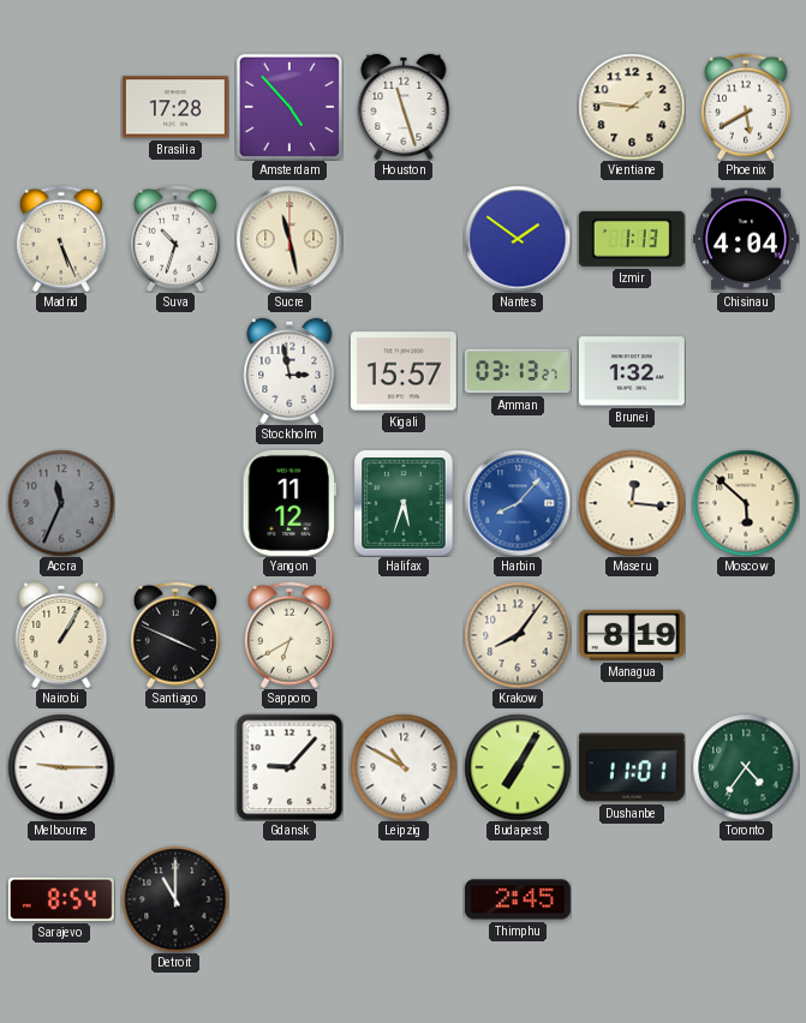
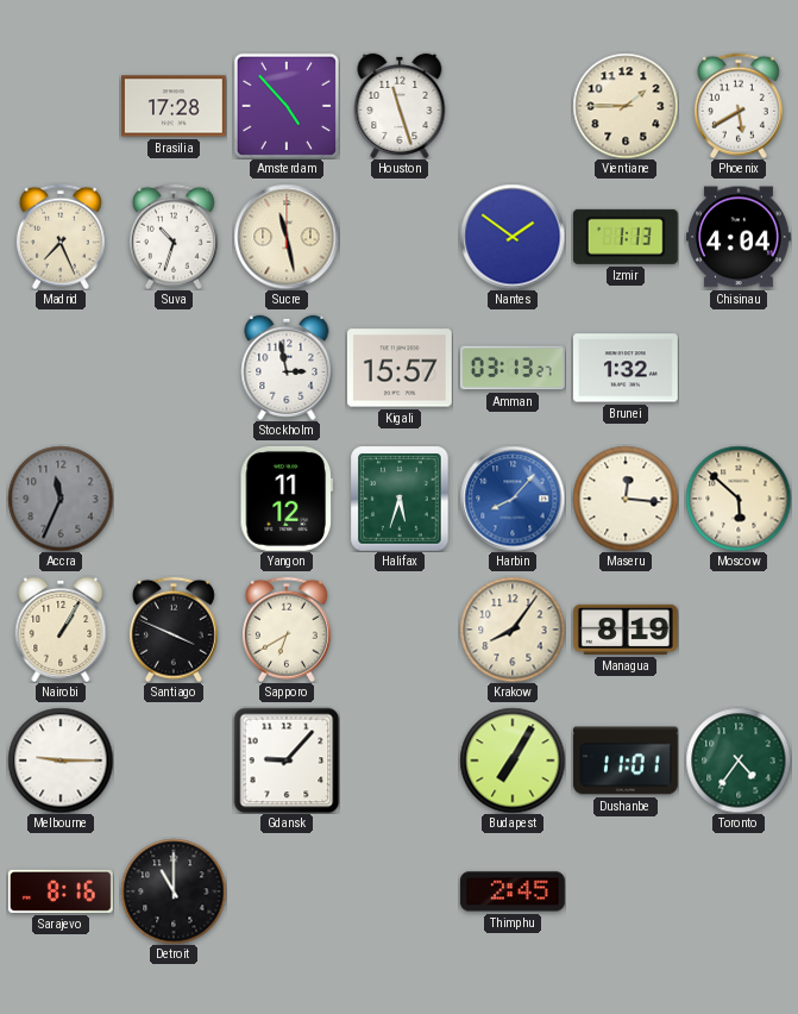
Vientiane: 1:46 -> 1:45
Madrid: 5:26 -> 7:26
Leipzig: 10:50 -> none
Sarajevo: 8:54 -> 8:16
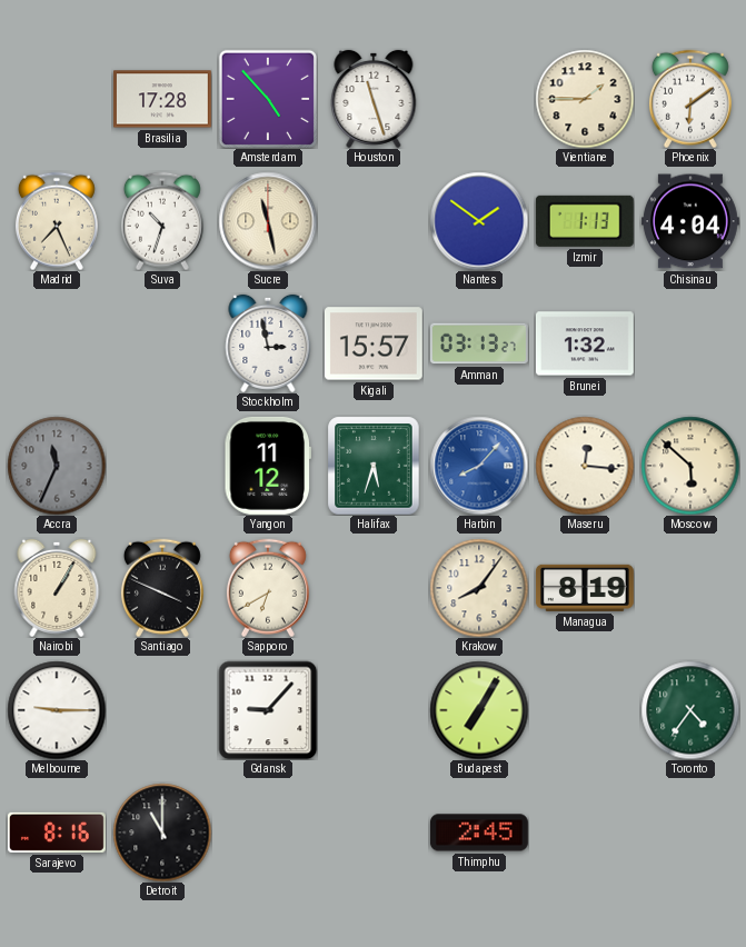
Phoenix: 5:40 -> 6:09
Dushanbe: 11:01 -> none
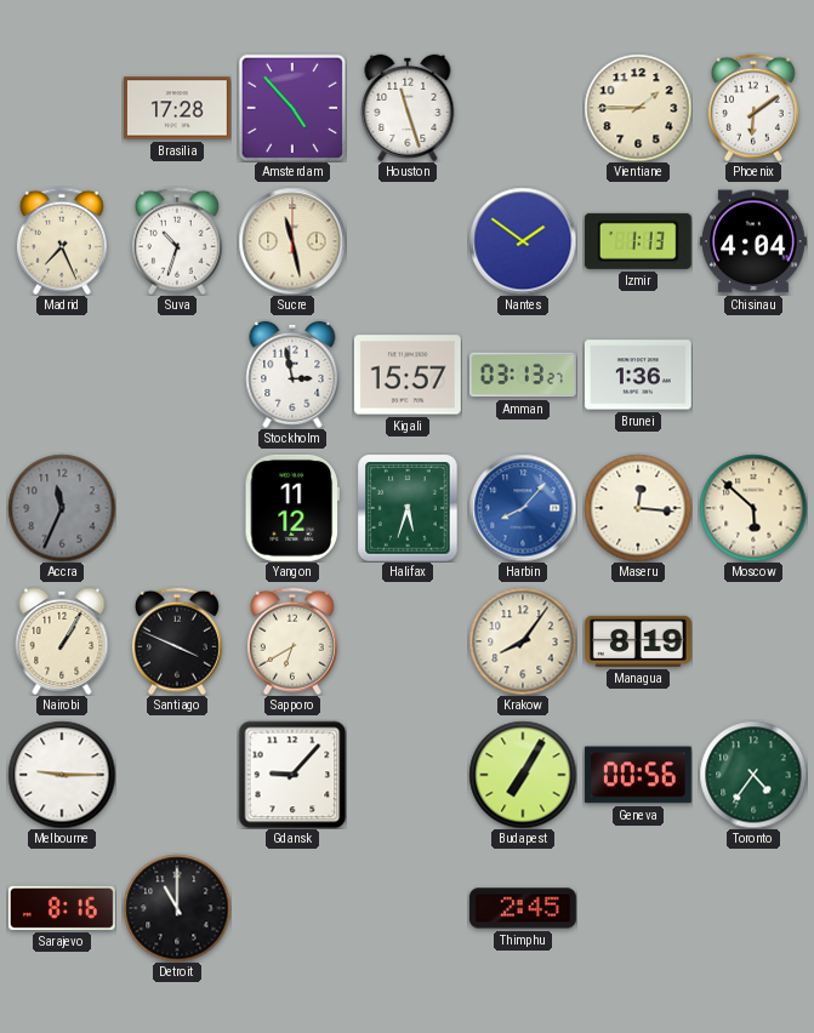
Brunei: 1:32 -> 1:36
Geneva: none -> 00:56
